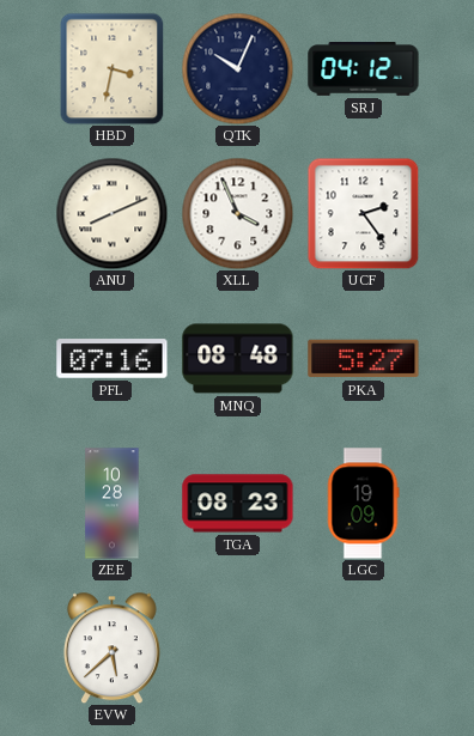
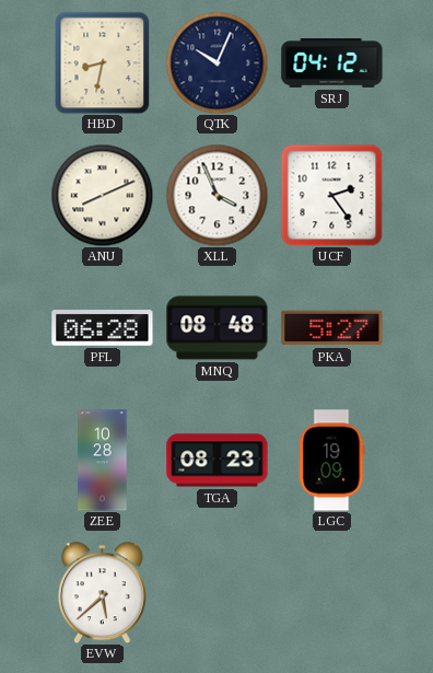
HBD: 3:32 -> 8:32
PFL: 07:16 -> 06:28
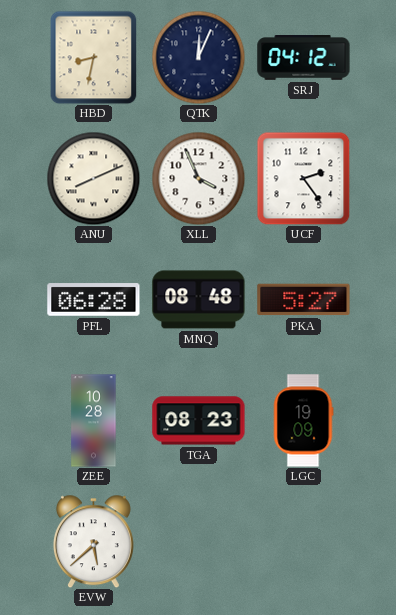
QTK: 10:04 -> 12:04
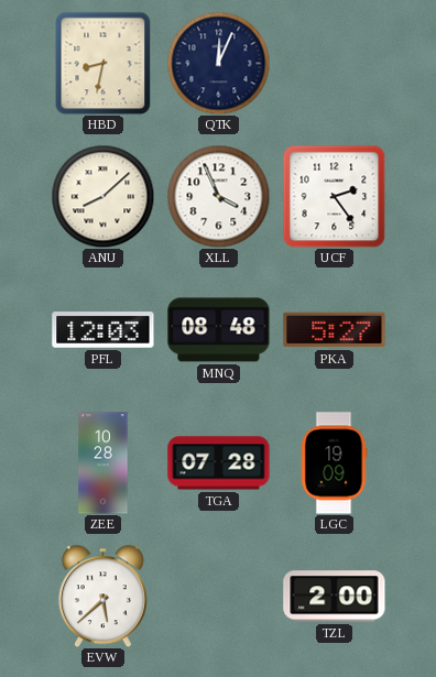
SRJ: 04:12 -> none
ANU: 8:11 -> 8:08
PFL: 06:28 -> 12:03
TGA: 08:23 -> 07:28
TZL: none -> 2:00
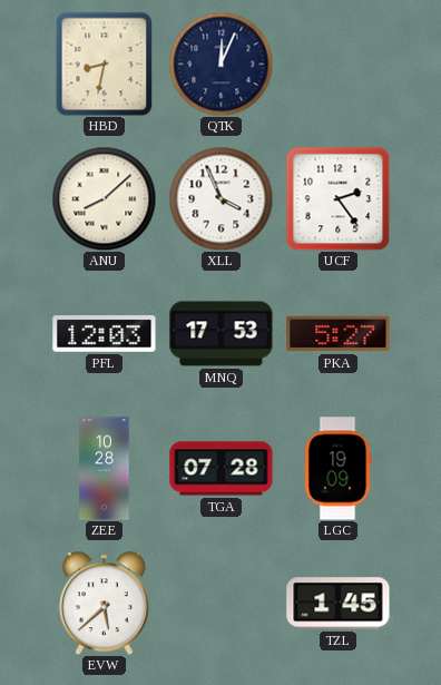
MNQ: 08:48 -> 17:53
TZL: 2:00 -> 1:45
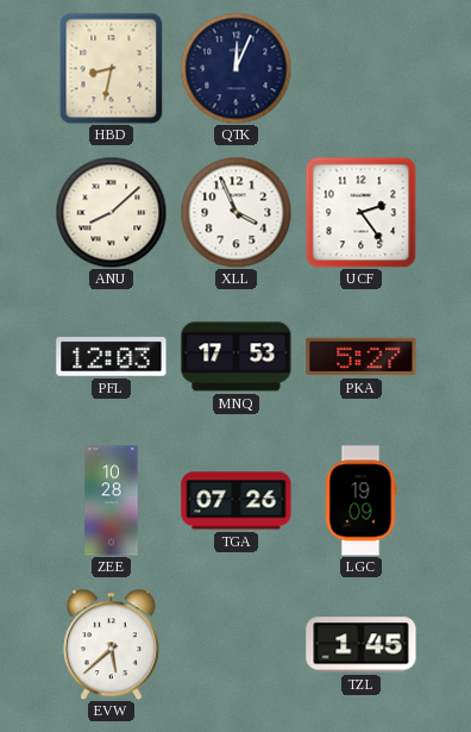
TGA: 07:28 -> 07:26
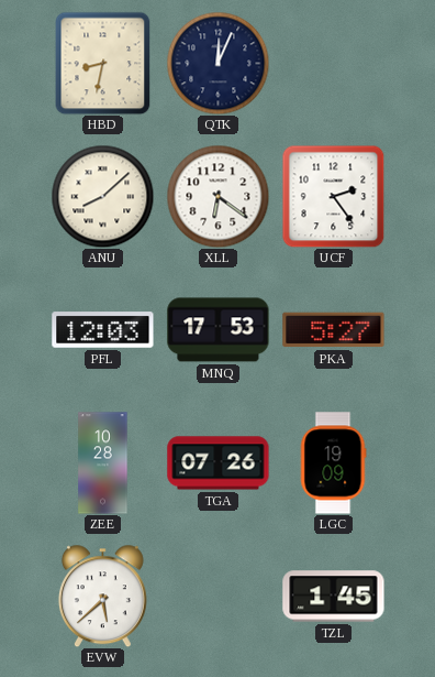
XLL: 3:56 -> 6:21
